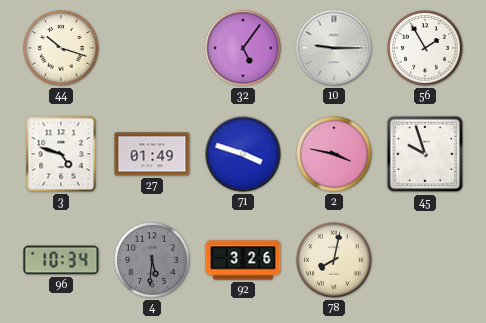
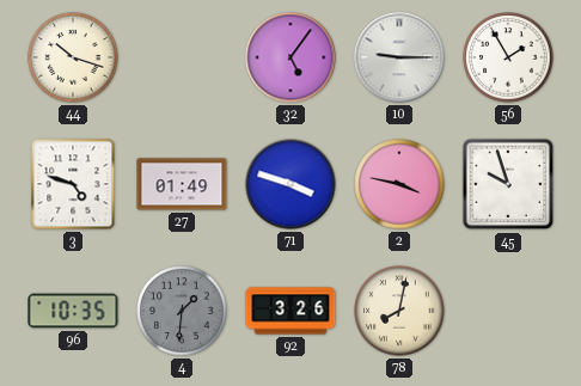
96: 10:34 -> 10:35
4: 5:31 -> 1:31
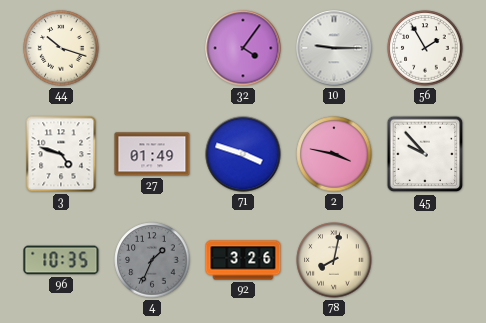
32: 5:06 -> 4:06
45: 9:57 -> 9:53
4: 1:31 -> 1:34
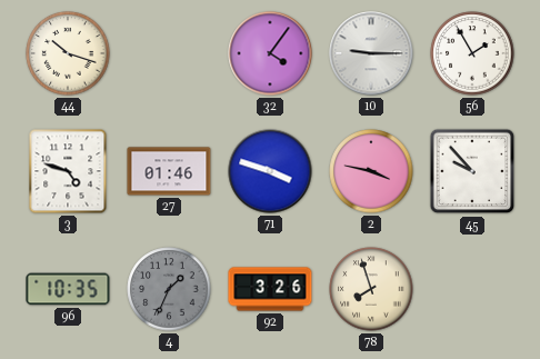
27: 01:49 -> 01:46
78: 8:02 -> 7:57
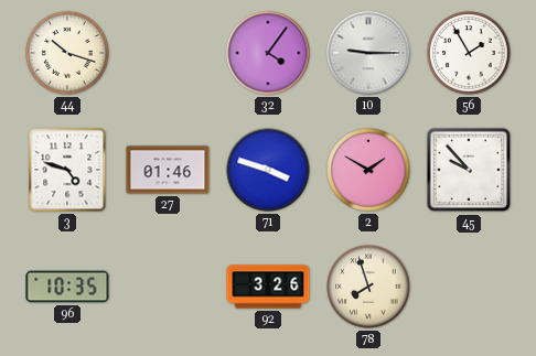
2: 3:47 -> 1:50
4: 1:34 -> none
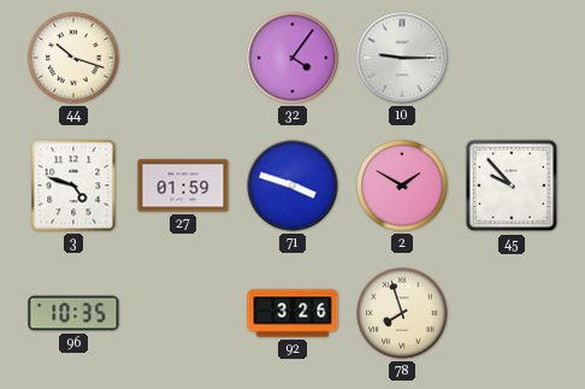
56: 1:55 -> none
27: 01:46 -> 01:59
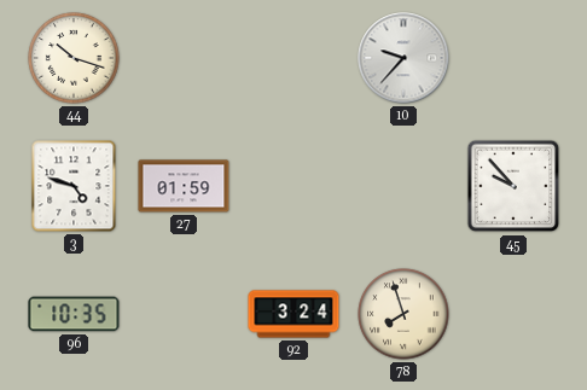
32: 4:06 -> none
10: 9:15 -> 9:37
71: 3:48 -> none
2: 1:50 -> none
92: 3:26 -> 3:24
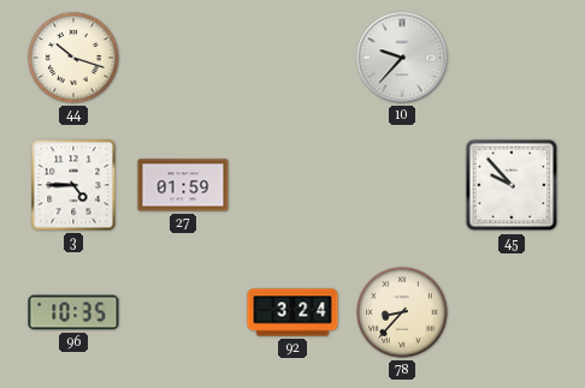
3: 4:48 -> 4:45
78: 7:57 -> 8:37
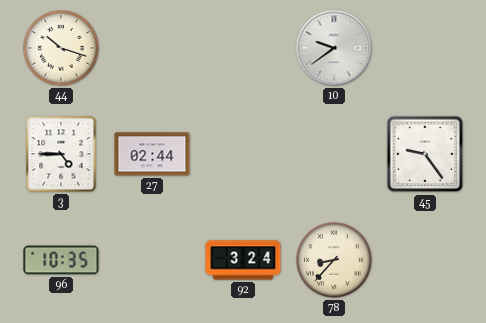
10: 9:37 -> 9:39
27: 01:59 -> 02:44
45: 9:53 -> 9:24
